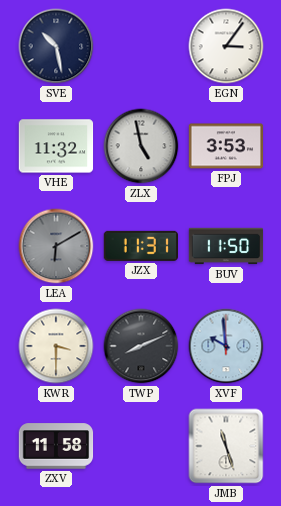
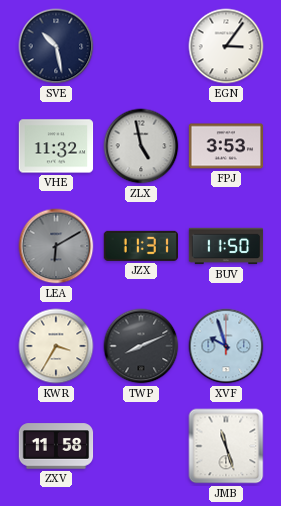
KWR: 3:30 -> 3:35
XVF: 9:59 -> 9:57
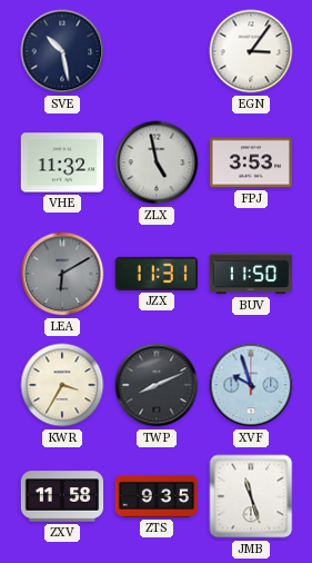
ZTS: none -> 9:35
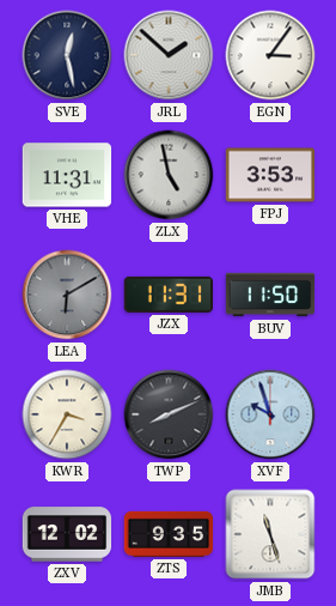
SVE: 10:28 -> 12:28
JRL: none -> 1:52
VHE: 11:32 -> 11:31
ZXV: 11:58 -> 12:02
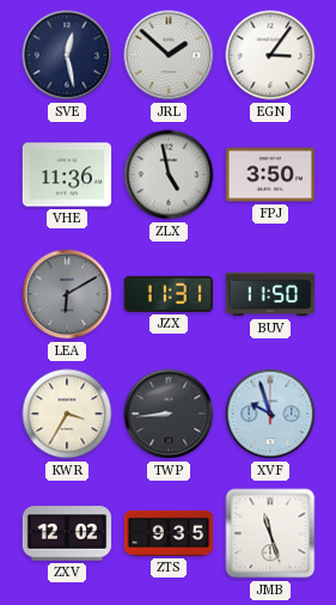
VHE: 11:31 -> 11:36
FPJ: 3:53 -> 3:50
TWP: 8:11 -> 8:44
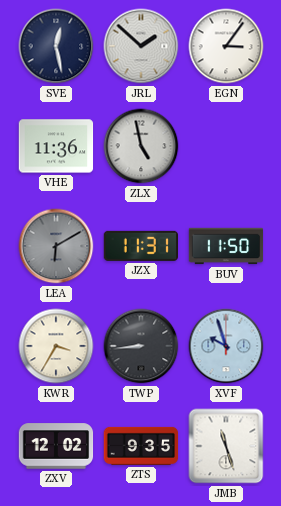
FPJ: 3:50 -> none
